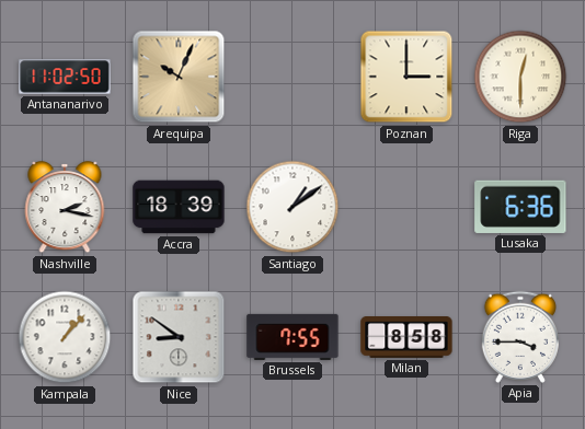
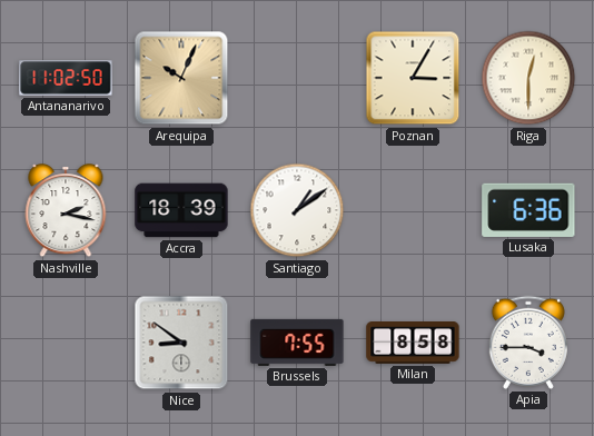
Poznan: 3:00 -> 3:05
Kampala: 1:07 -> none
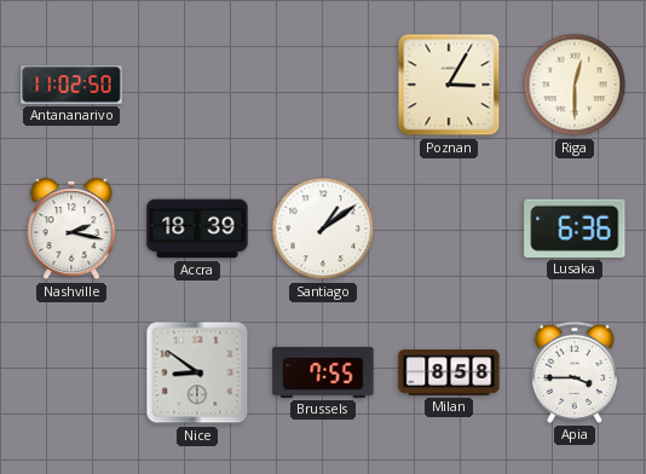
Arequipa: 10:04 -> none
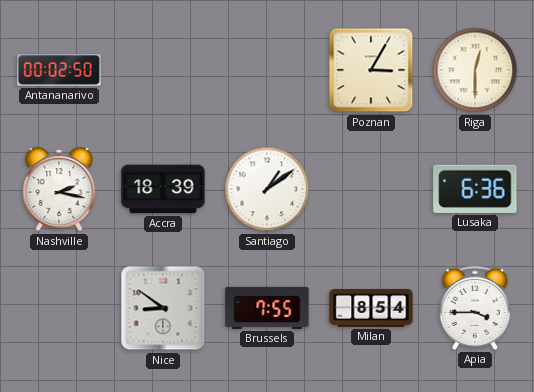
Antananarivo: 11:02 -> 00:02
Milan: 8:58 -> 8:54
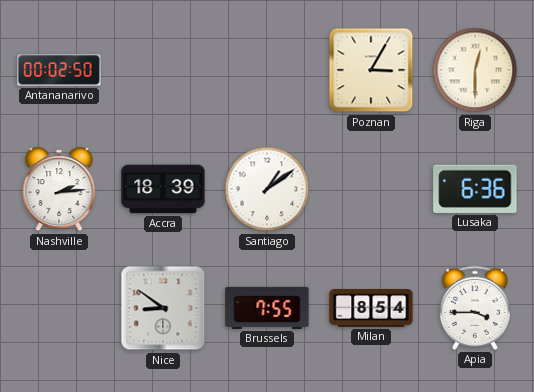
Nashville: 2:17 -> 2:14
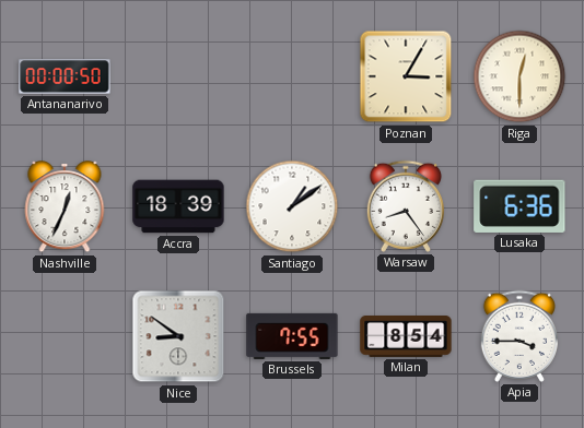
Antananarivo: 00:02 -> 00:00
Nashville: 2:14 -> 12:34
Warsaw: none -> 8:24
